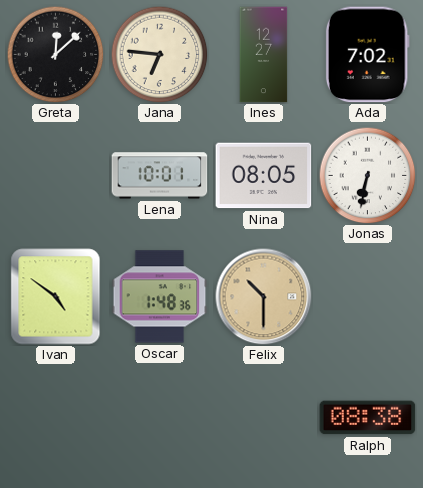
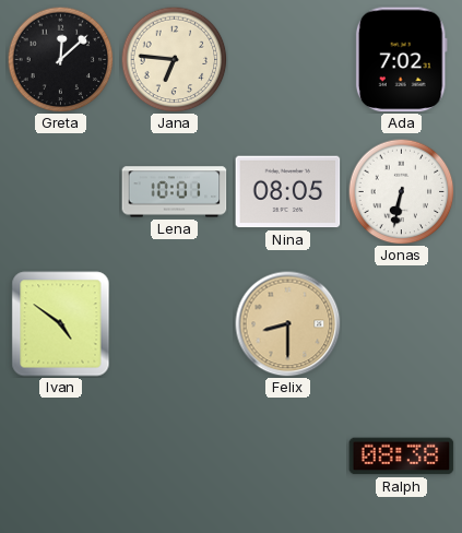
Ines: 12:27 -> none
Oscar: 1:48 -> none
Felix: 10:30 -> 8:30
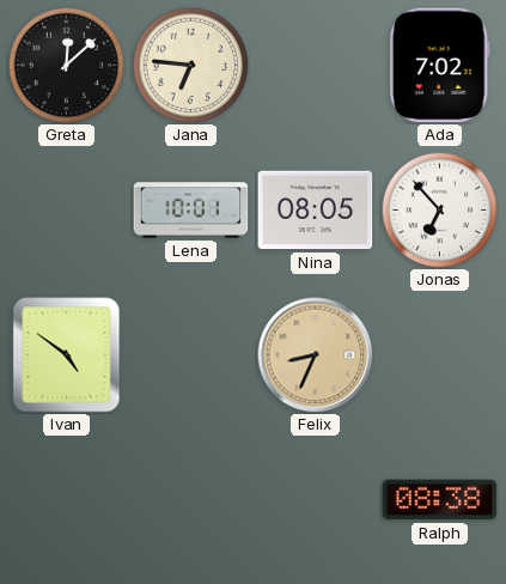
Jonas: 6:32 -> 6:53
Felix: 8:30 -> 8:34
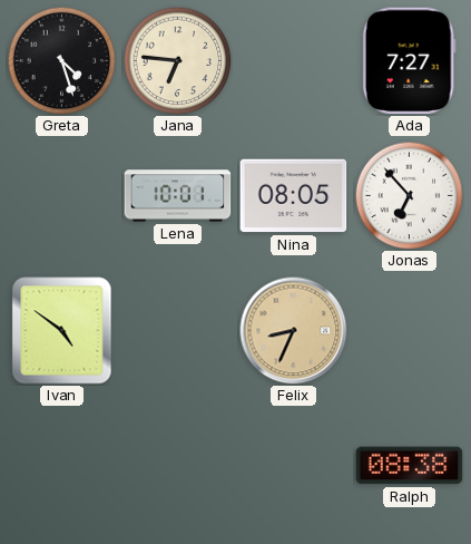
Greta: 12:08 -> 4:27
Ada: 7:02 -> 7:27
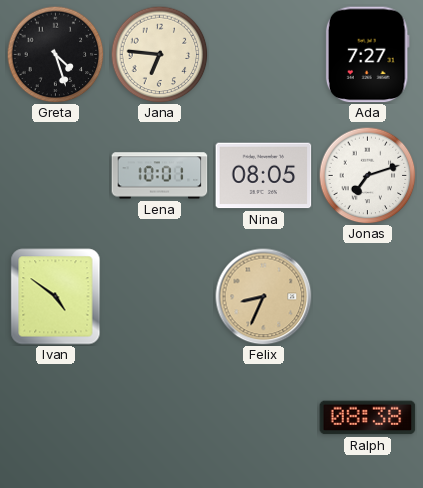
Jonas: 6:53 -> 7:12
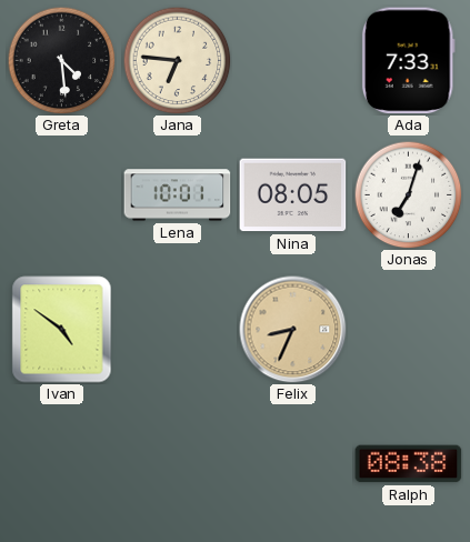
Greta: 4:27 -> 4:29
Ada: 7:27 -> 7:33
Jonas: 7:12 -> 7:03
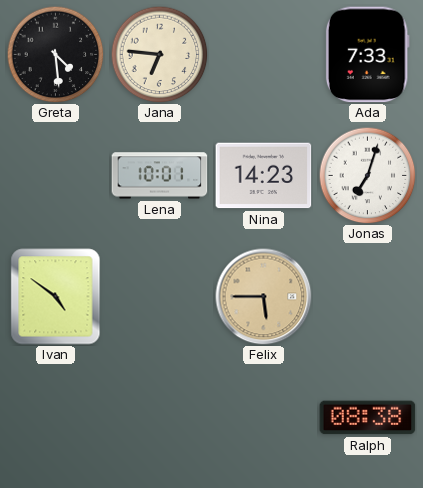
Nina: 08:05 -> 14:23
Felix: 8:34 -> 5:45
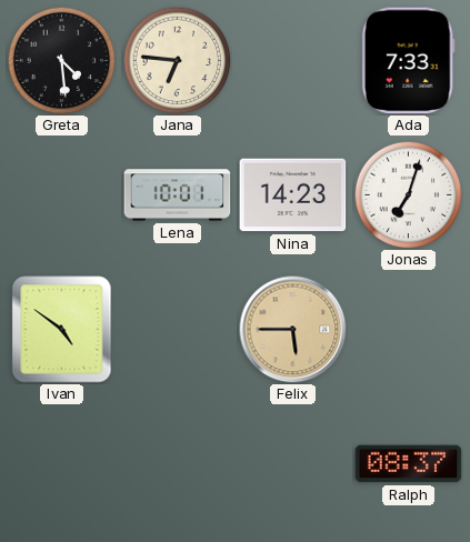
Ralph: 08:38 -> 08:37
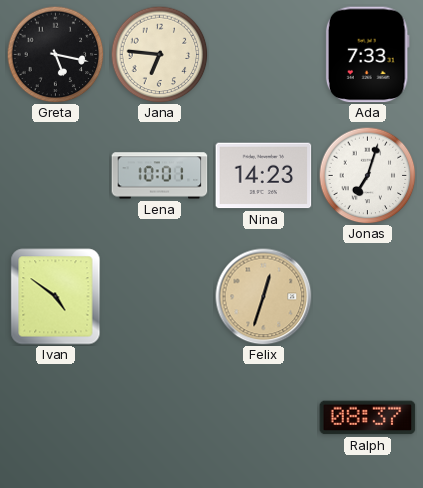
Greta: 4:29 -> 5:17
Felix: 5:45 -> 12:33
